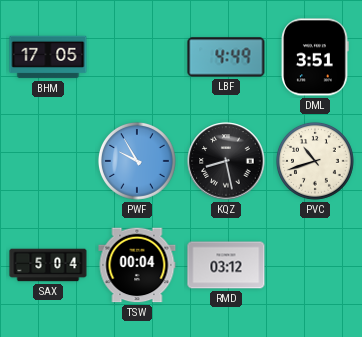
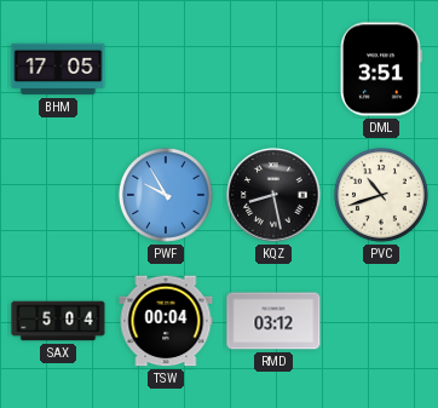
LBF: 4:49 -> none
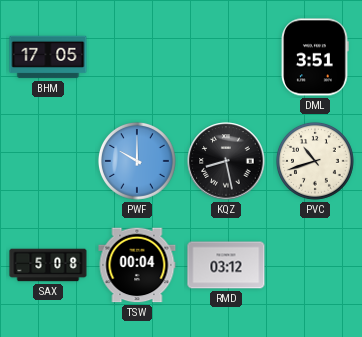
PWF: 9:55 -> 10:00
SAX: 5:04 -> 5:08
